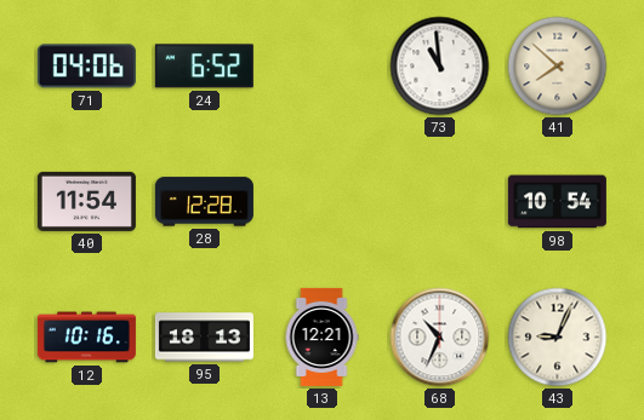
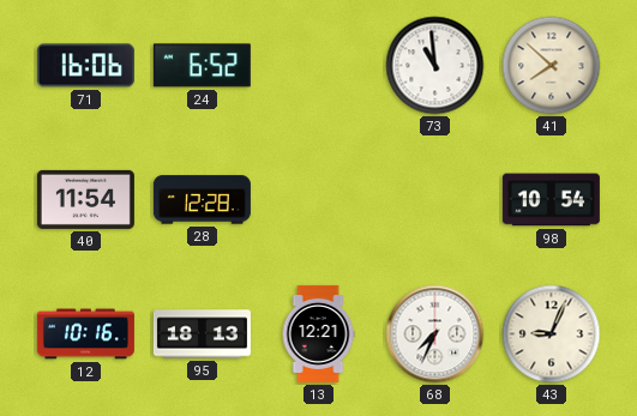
71: 04:06 -> 16:06
68: 10:34 -> 7:34
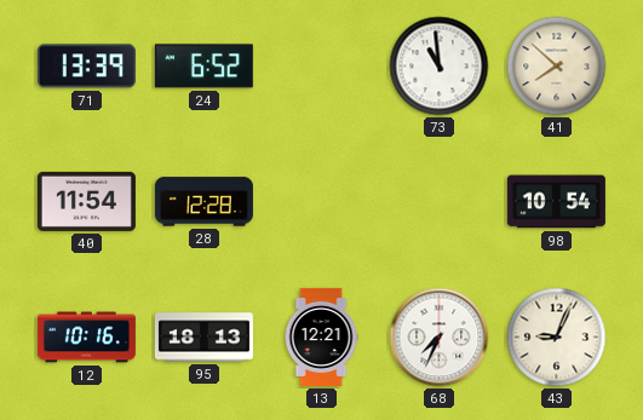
71: 16:06 -> 13:39
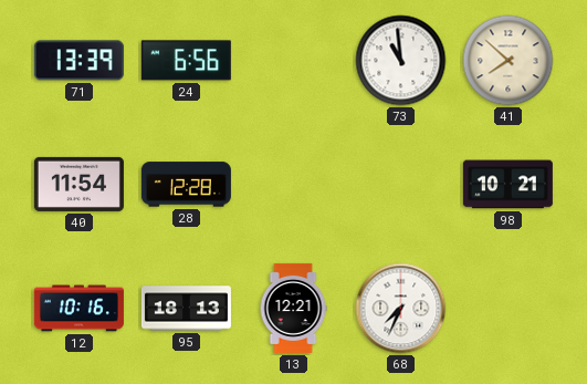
24: 6:52 -> 6:56
98: 10:54 -> 10:21
43: 9:04 -> none
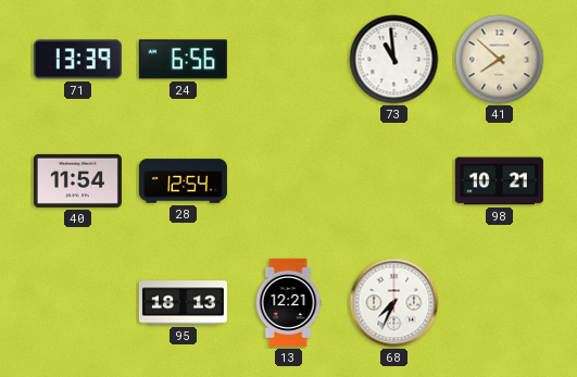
28: 12:28 -> 12:54
12: 10:16 -> none
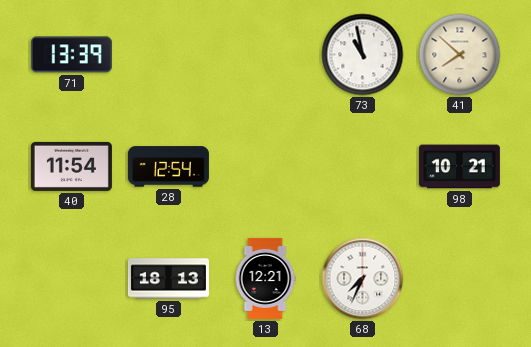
24: 6:56 -> none
73: 10:59 -> 10:58
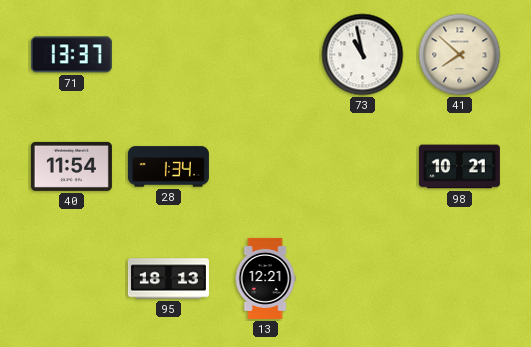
71: 13:39 -> 13:37
28: 12:54 -> 1:34
68: 7:34 -> none
